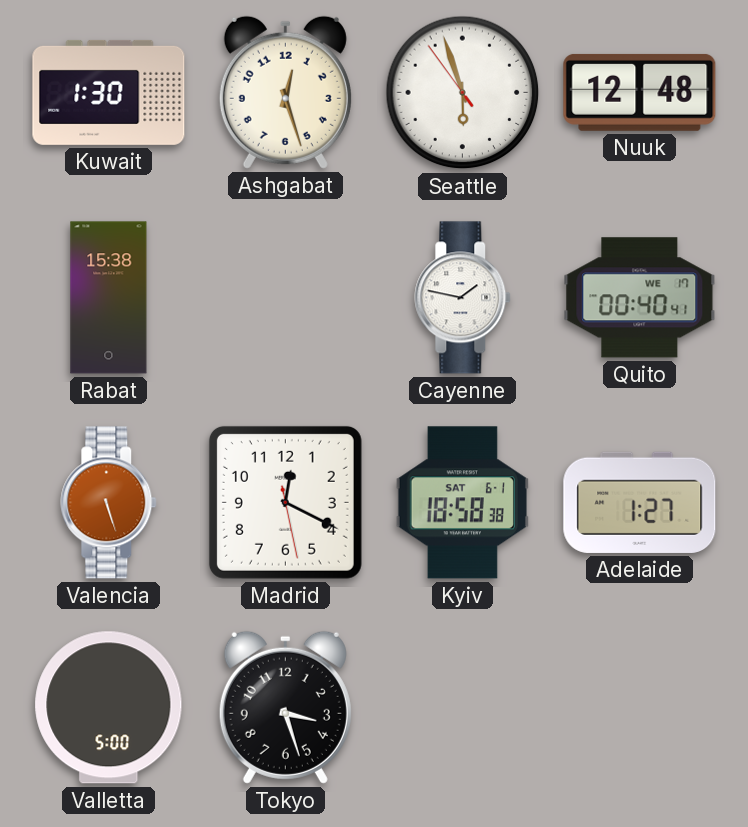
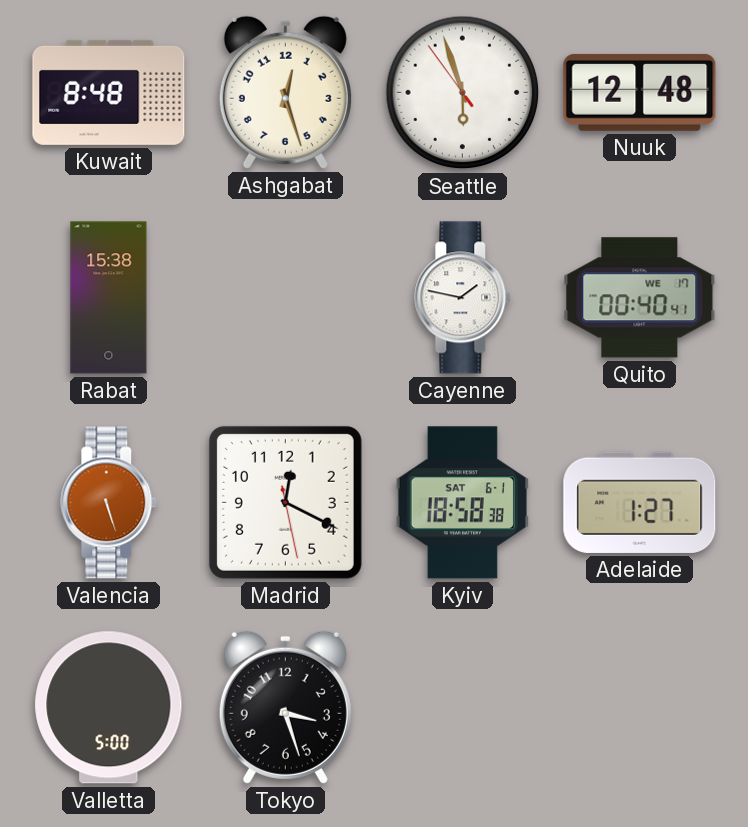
Kuwait: 1:30 -> 8:48
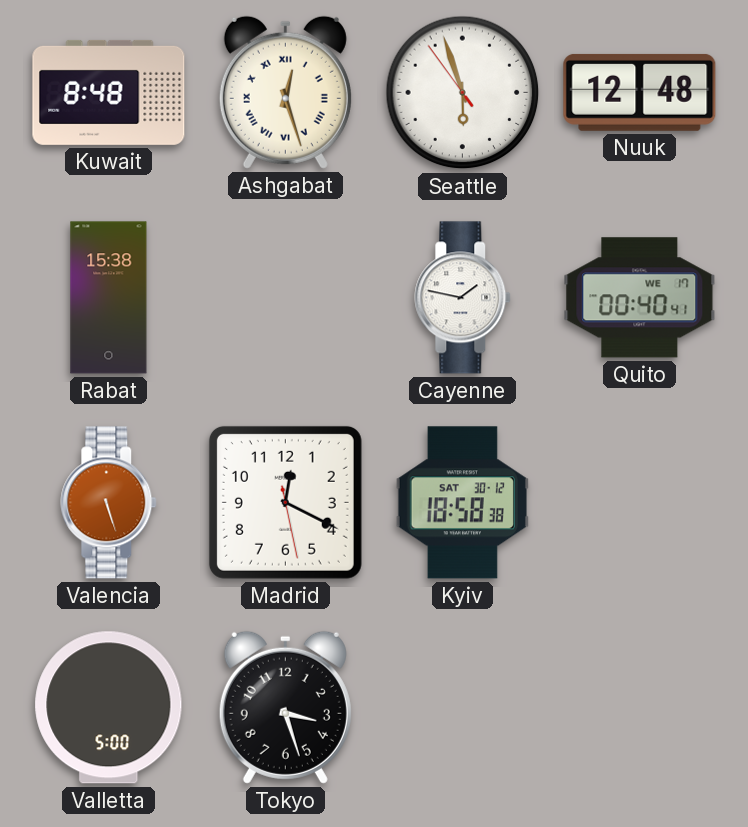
Ashgabat numerals: Arabic -> Roman
Kyiv date: SAT 6-1 -> SAT 30-12
Adelaide: 1:27 -> none
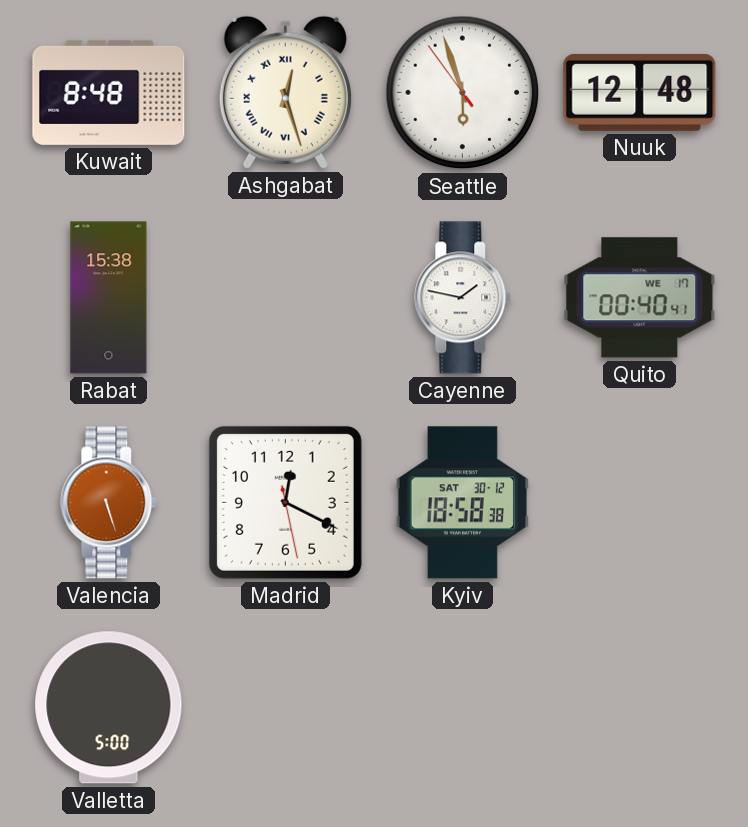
Tokyo: 3:27 -> none
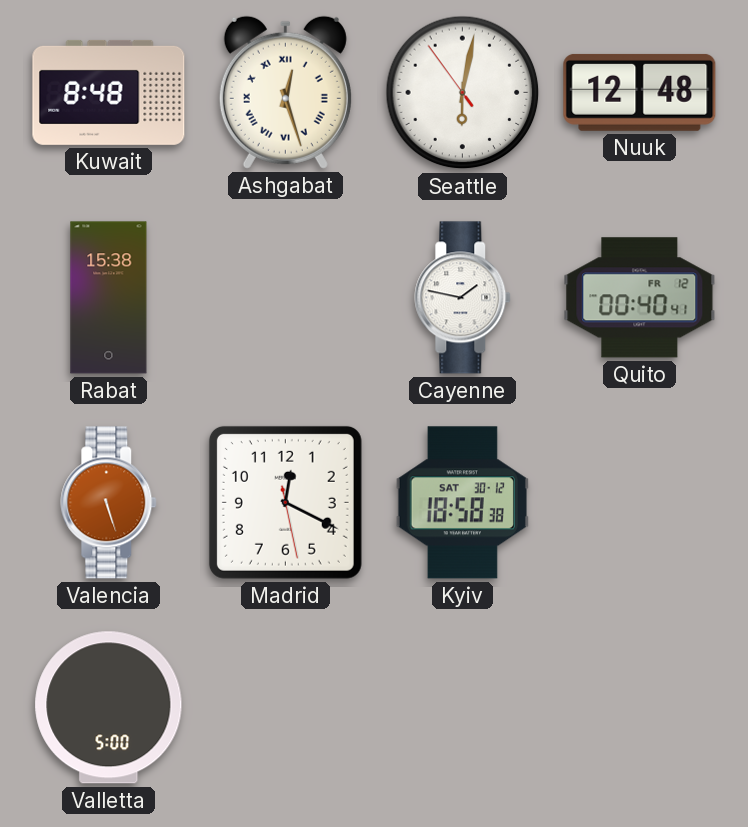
Seattle: 5:56 -> 6:01
Quito date: WE 17 -> FR 12
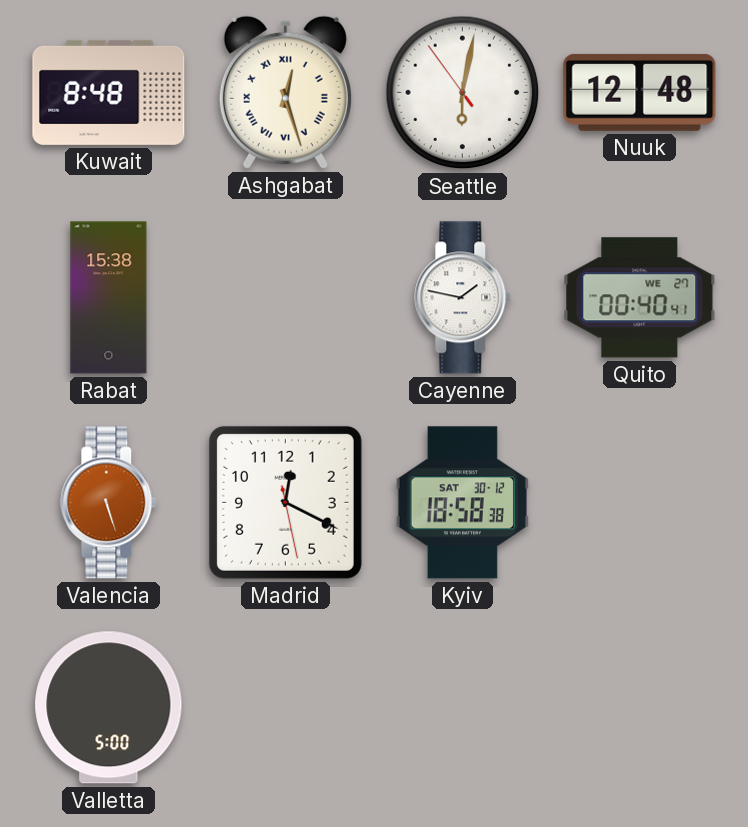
Quito date: FR 12 -> WE 27
